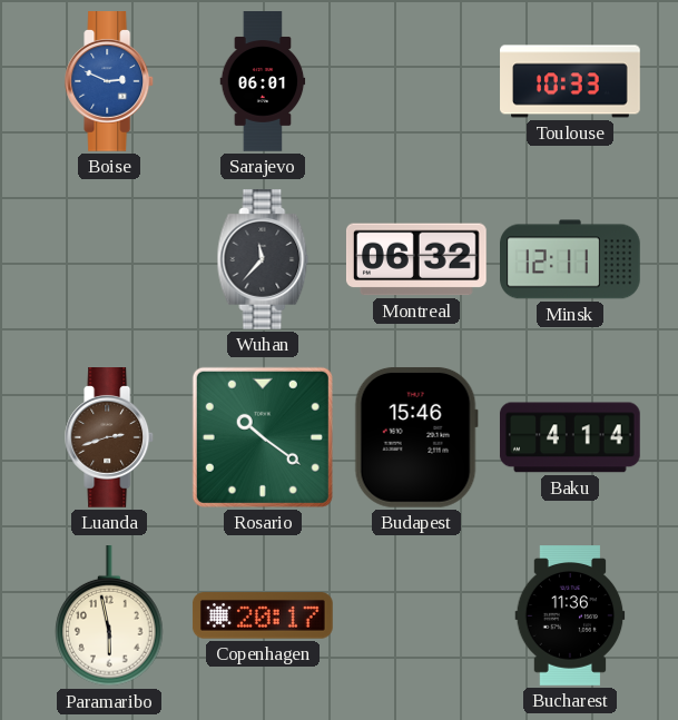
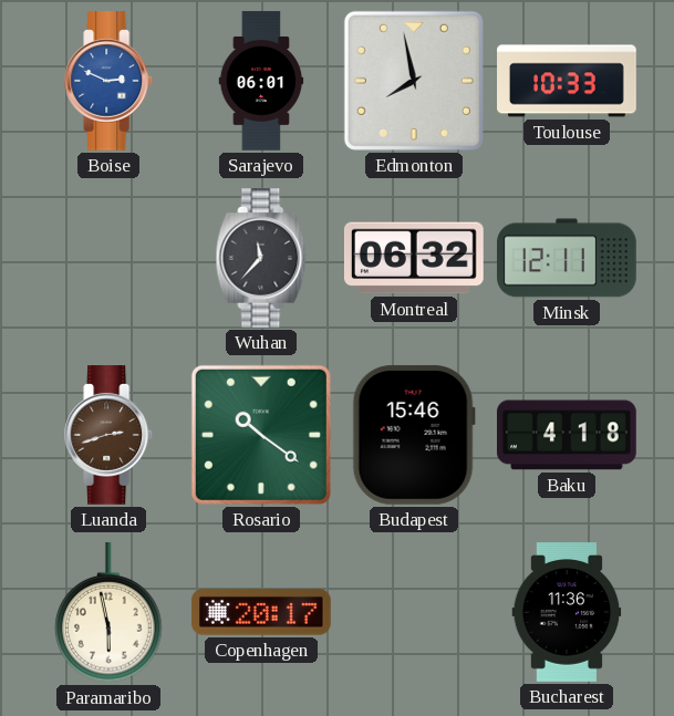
Edmonton: none -> 7:58
Baku: 4:14 -> 4:18
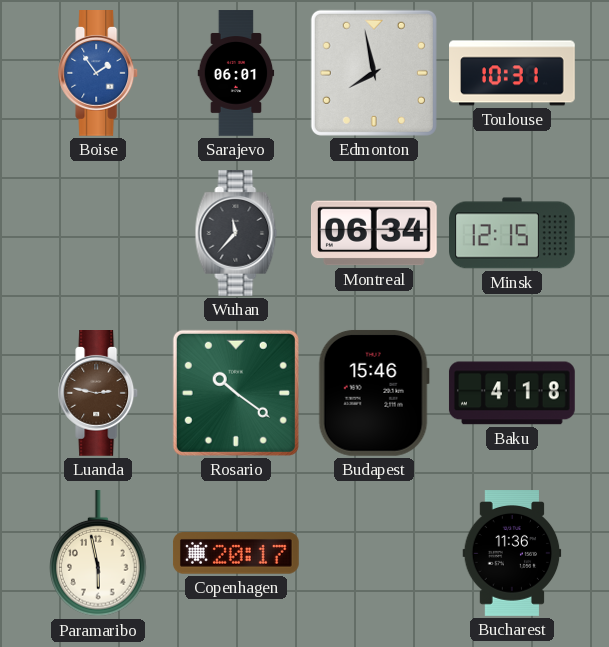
Boise: 2:49 -> 1:54
Toulouse: 10:33 -> 10:31
Montreal: 06:32 -> 06:34
Minsk: 12:11 -> 12:15
Luanda: 2:42 -> 2:47
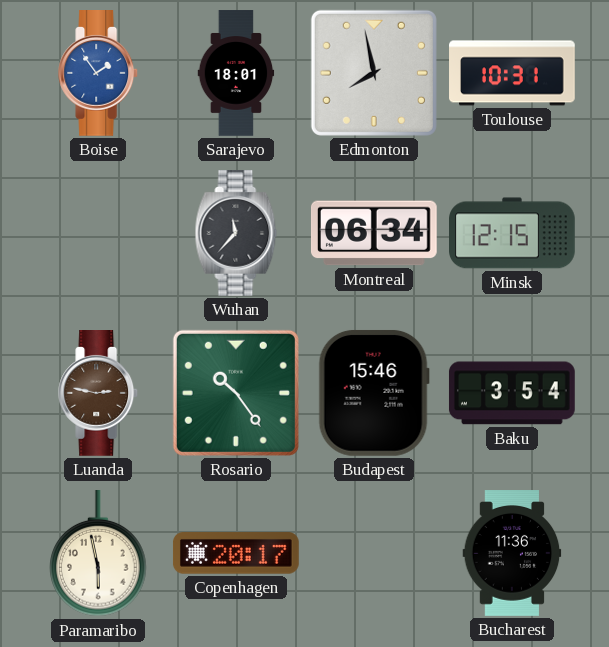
Sarajevo: 06:01 -> 18:01
Rosario: 10:21 -> 10:24
Baku: 4:18 -> 3:54
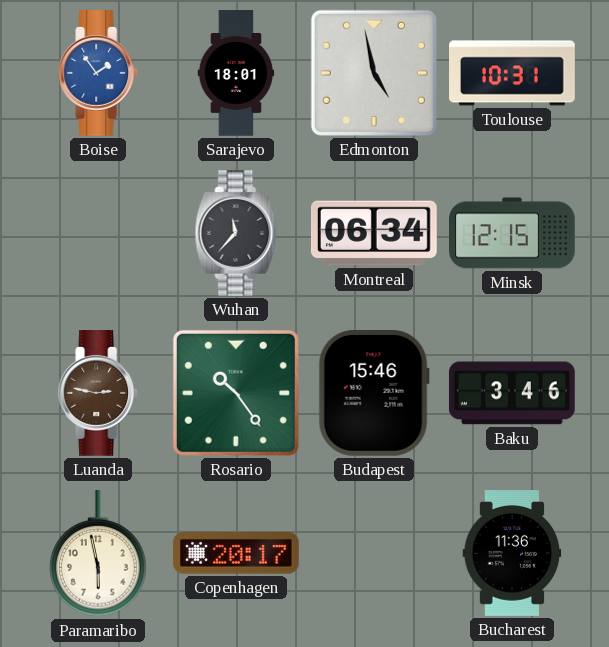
Edmonton: 7:58 -> 4:58
Baku: 3:54 -> 3:46
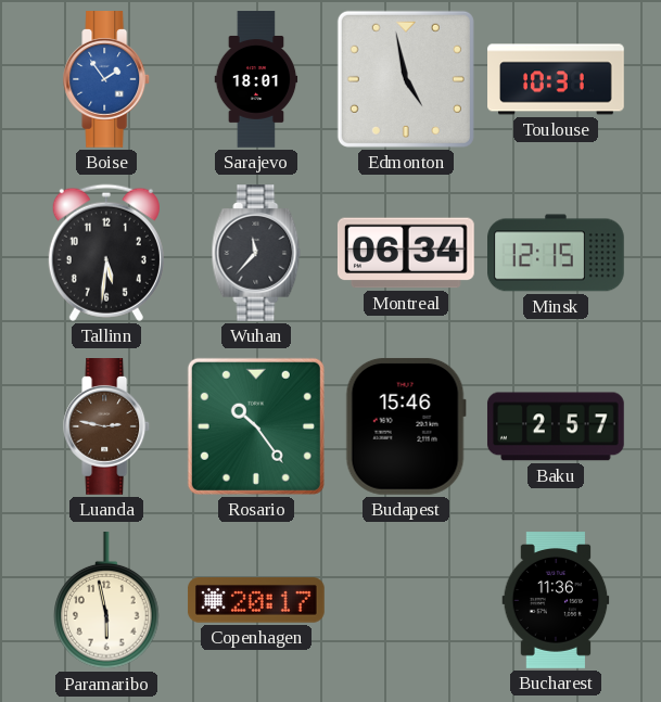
Tallinn: none -> 5:31
Baku: 3:46 -> 2:57
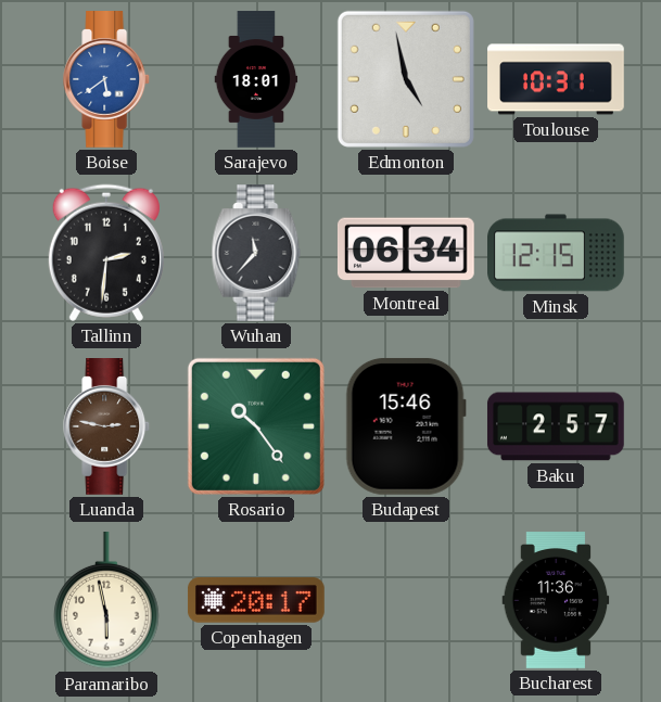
Boise: 1:54 -> 5:39
Tallinn: 5:31 -> 2:31
